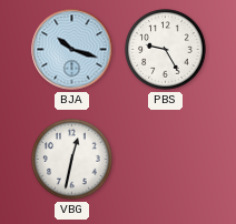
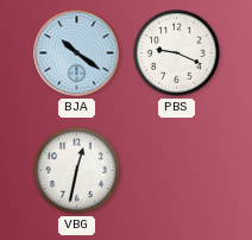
BJA: 10:18 -> 10:21
PBS: 9:25 -> 9:19
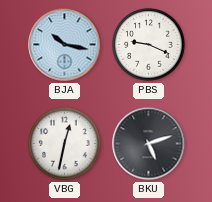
BJA: 10:21 -> 10:17
BKU: none -> 5:12
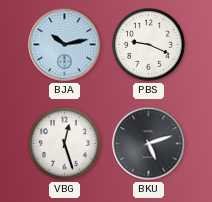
BJA: 10:17 -> 10:13
VBG: 12:32 -> 12:27
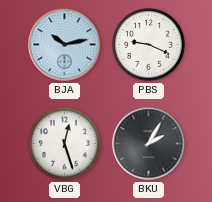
BKU: 5:12 -> 2:05
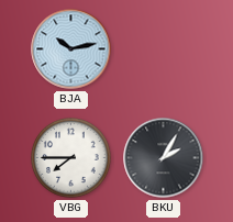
PBS: 9:19 -> none
VBG: 12:27 -> 7:45
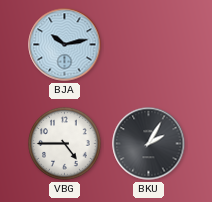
VBG: 7:45 -> 4:45
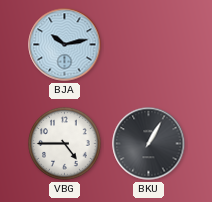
BKU: 2:05 -> 1:05
